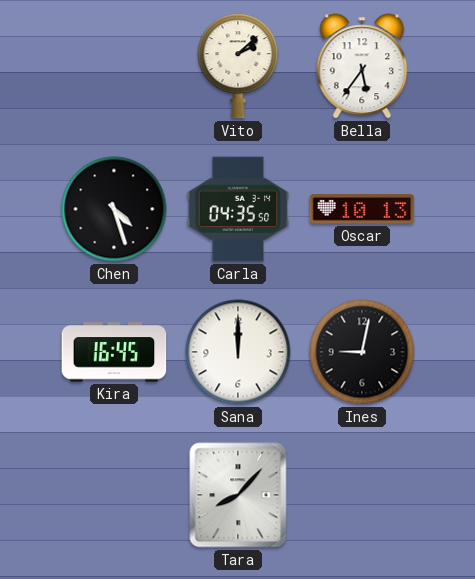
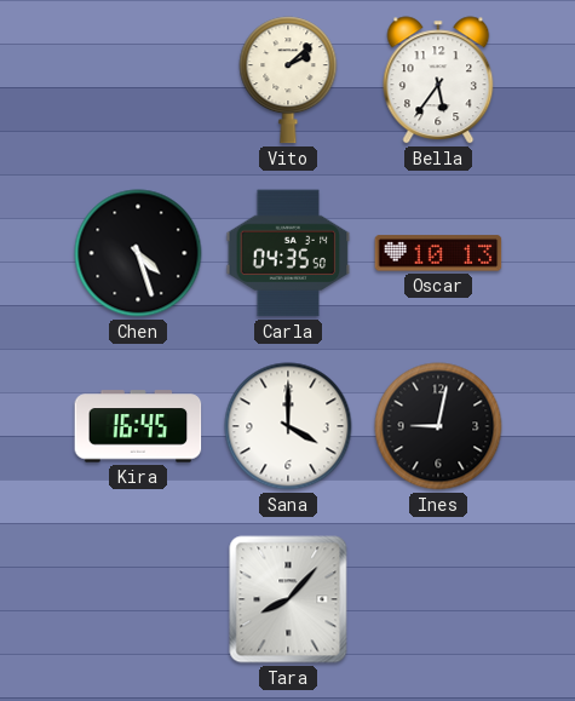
Sana: 12:00 -> 4:00
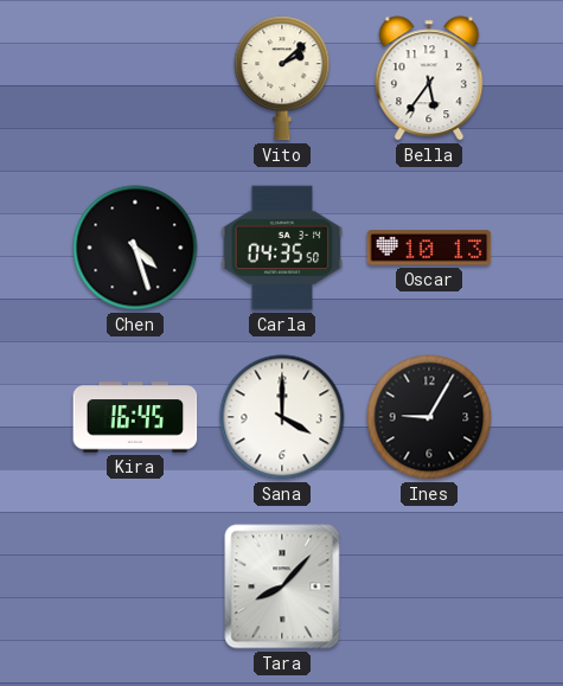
Ines: 9:02 -> 9:05
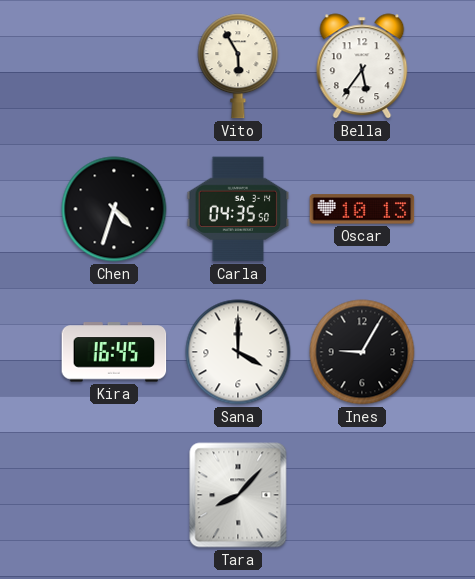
Vito: 2:08 -> 5:55
Chen: 4:27 -> 4:33
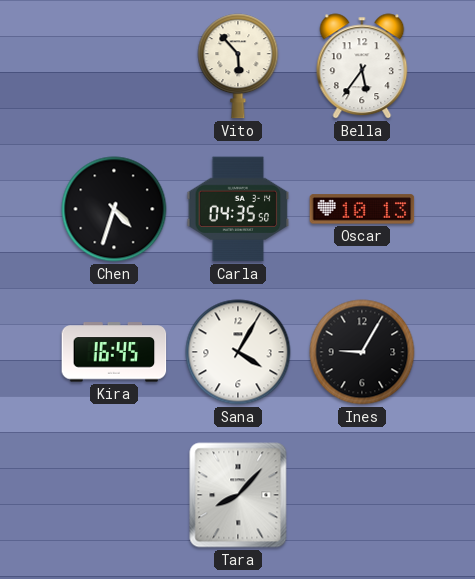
Vito: 5:55 -> 5:53
Sana: 4:00 -> 4:05
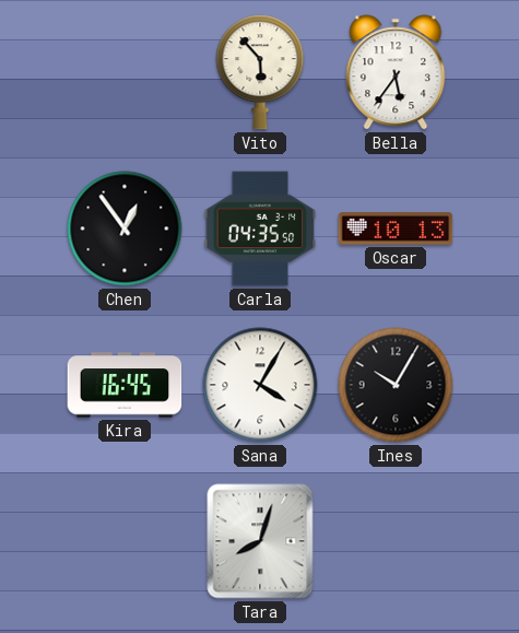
Chen: 4:33 -> 12:54
Ines: 9:05 -> 10:05
Tara: 8:07 -> 8:03
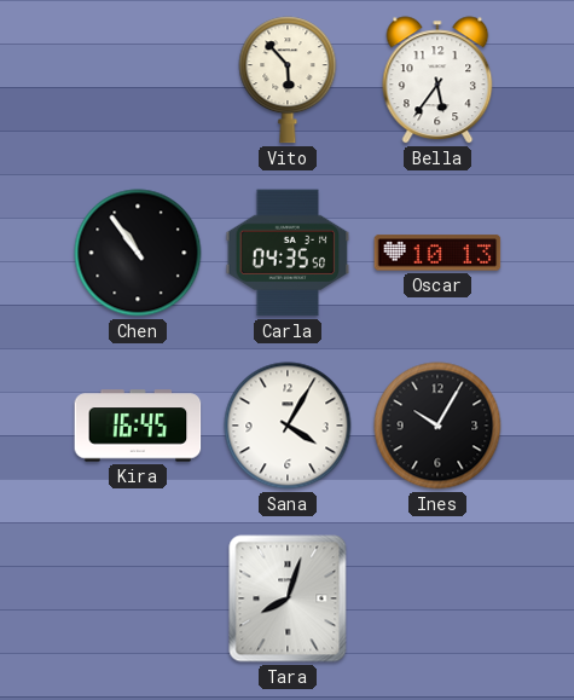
Chen: 12:54 -> 10:54
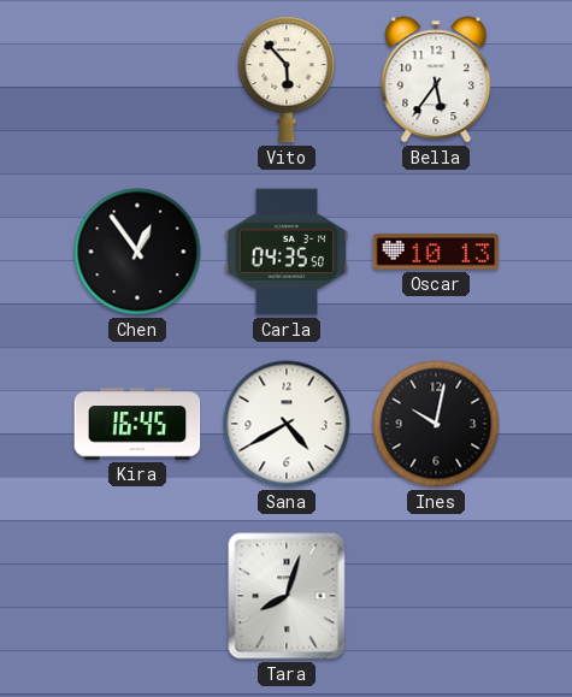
Chen: 10:54 -> 12:54
Sana: 4:05 -> 4:40
Ines: 10:05 -> 10:02
